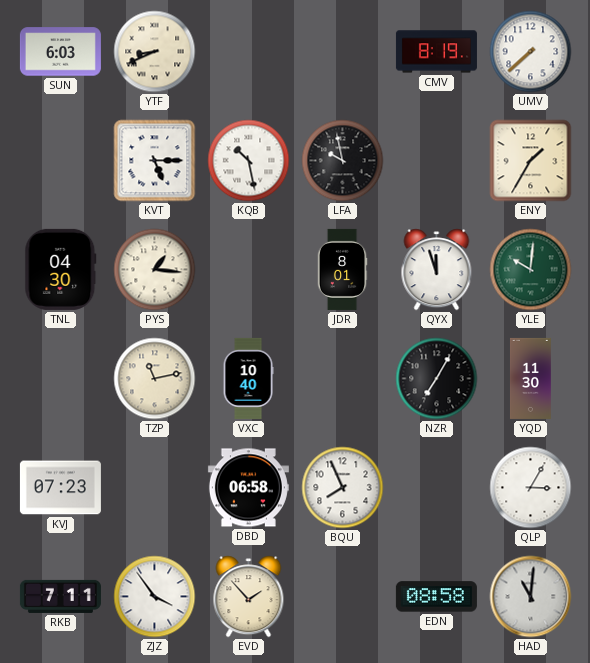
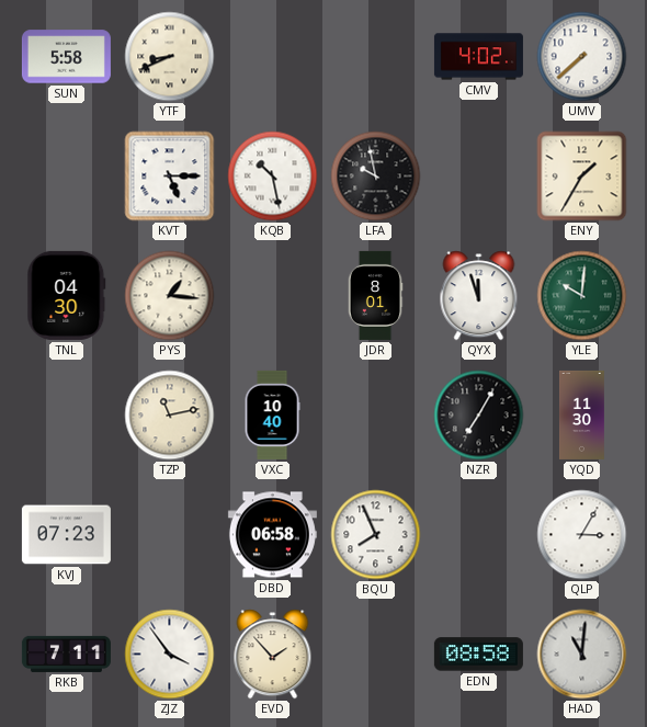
SUN: 6:03 -> 5:58
CMV: 8:19 -> 4:02
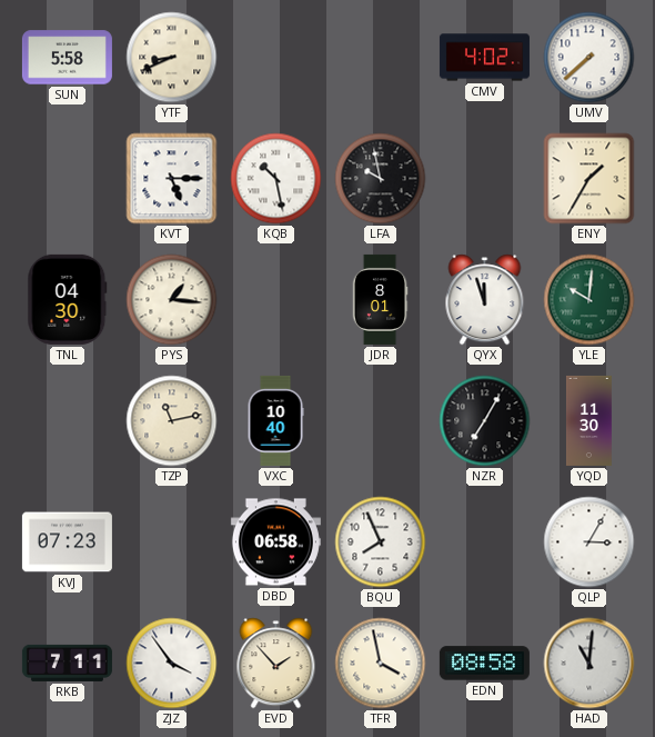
TFR: none -> 3:58
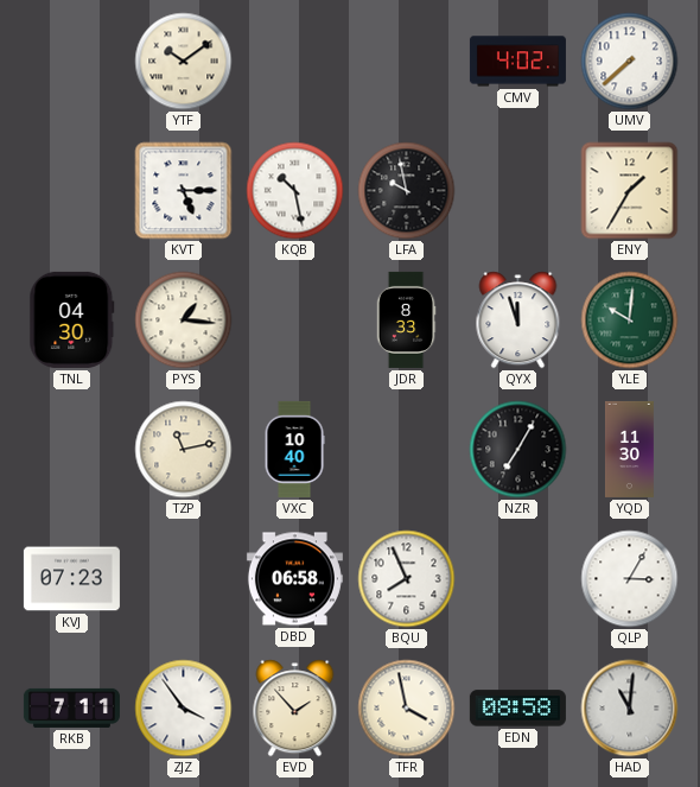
SUN: 5:58 -> none
YTF: 8:41 -> 10:09
JDR: 8:01 -> 8:33
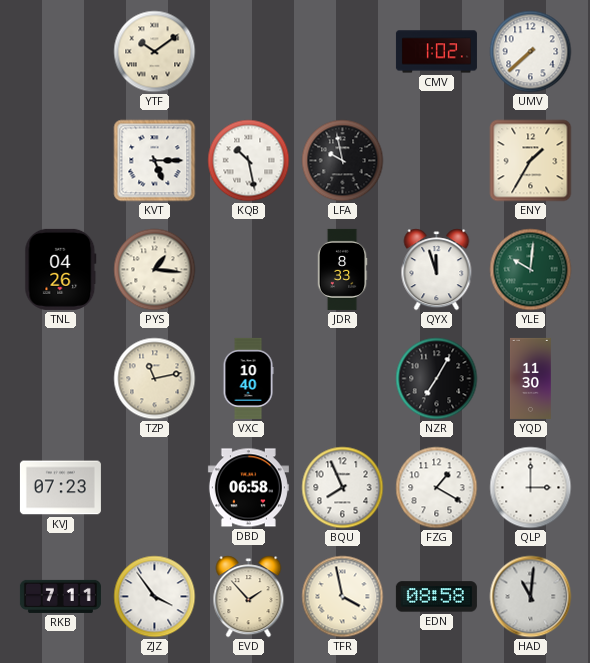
CMV: 4:02 -> 1:02
TNL: 04:30 -> 04:26
FZG: none -> 1:20
QLP: 3:05 -> 3:00
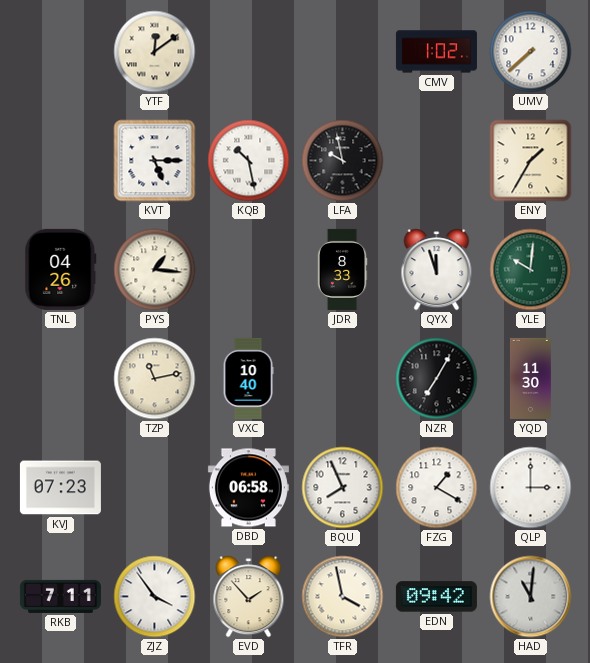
YTF: 10:09 -> 12:09
EDN: 08:58 -> 09:42
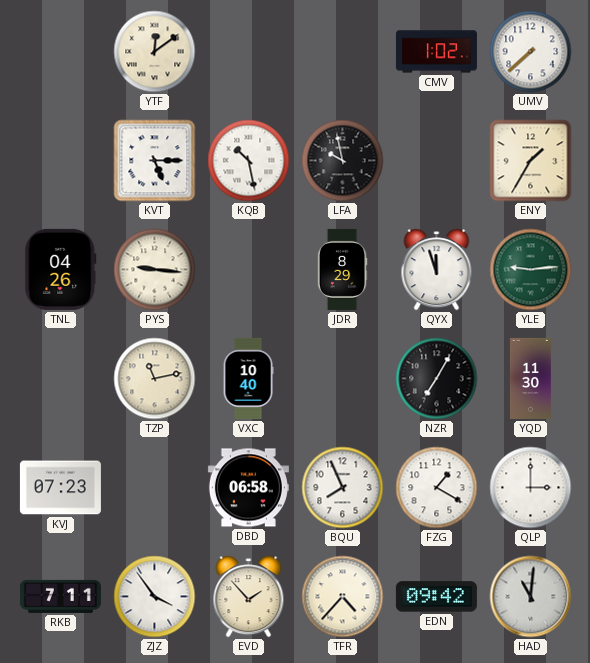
PYS: 1:16 -> 9:16
JDR: 8:33 -> 8:29
YLE: 10:01 -> 9:14
TFR: 3:58 -> 4:37
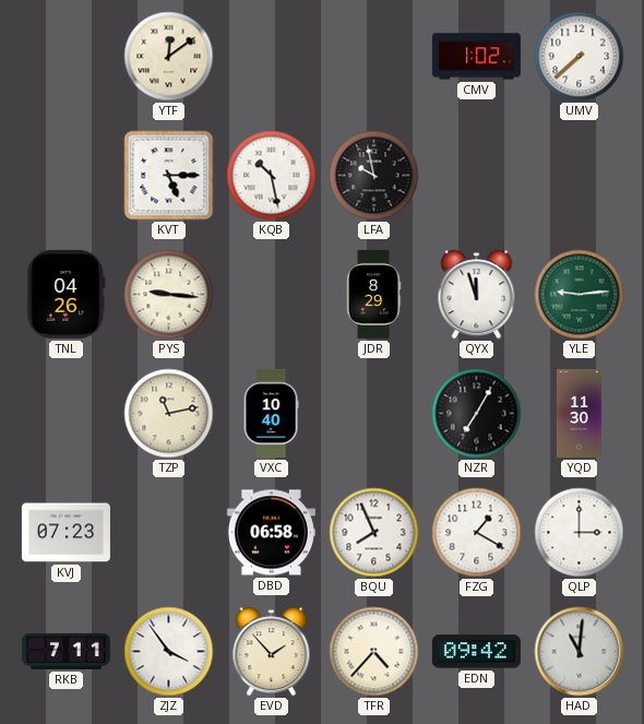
ENY: 1:35 -> none
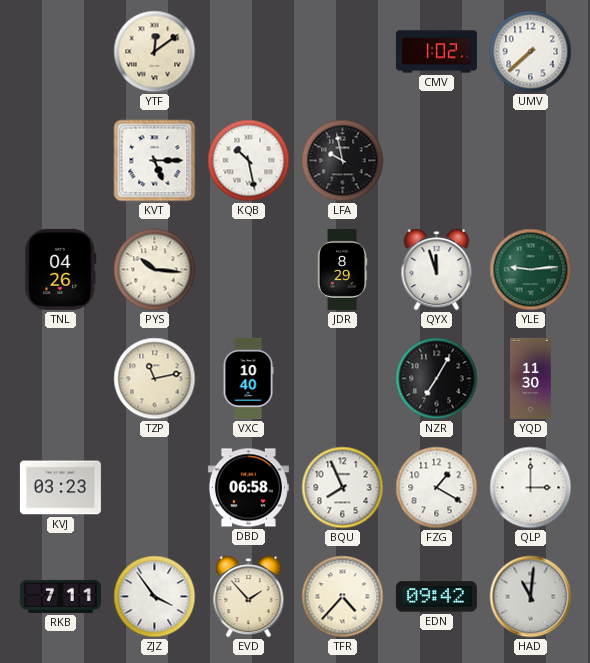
PYS: 9:16 -> 10:16
KVJ: 07:23 -> 03:23
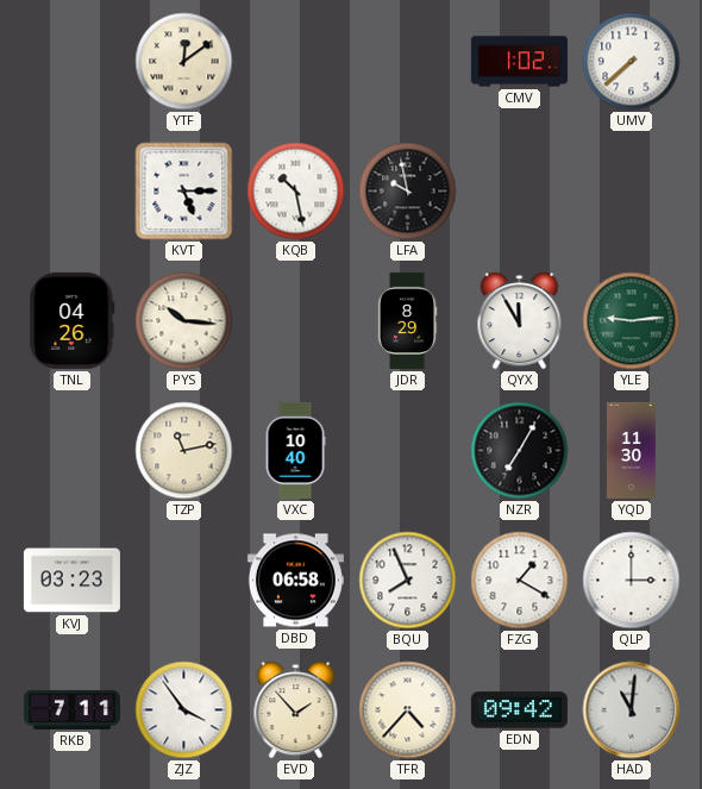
QYX: 11:57 -> 11:55
